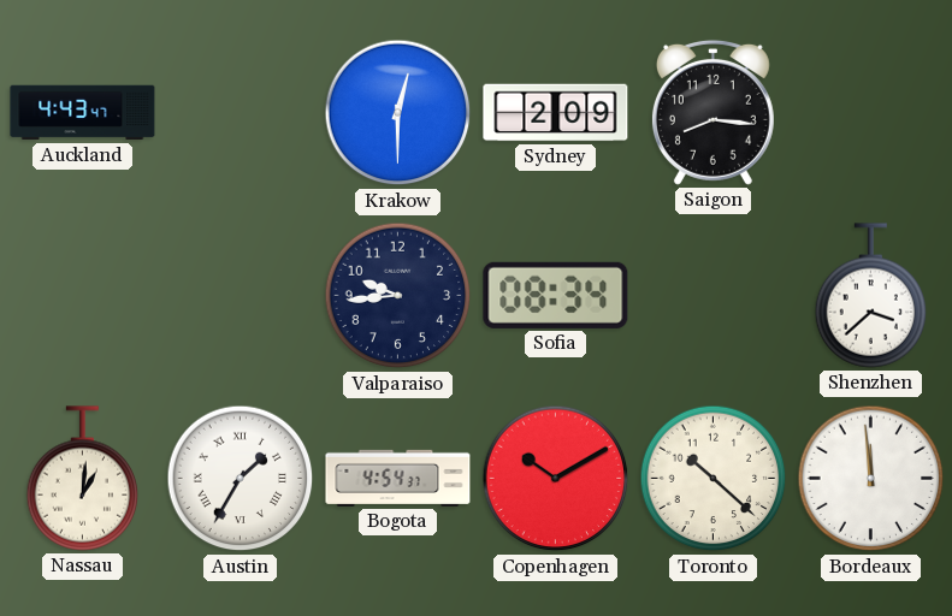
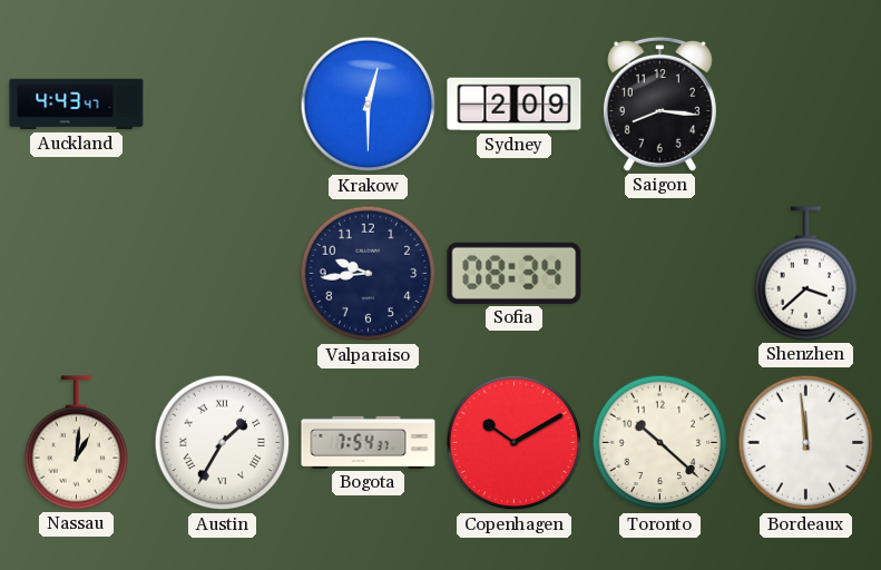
Bogota: 4:54 -> 7:54
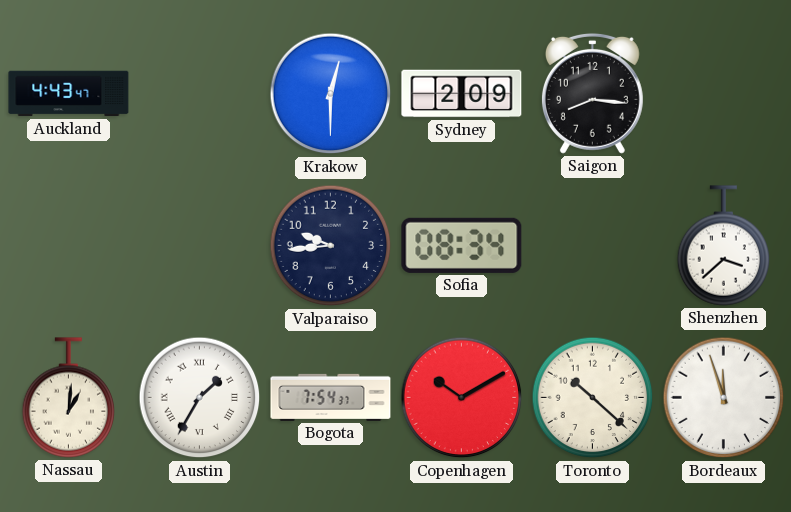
Bordeaux: 11:59 -> 11:57
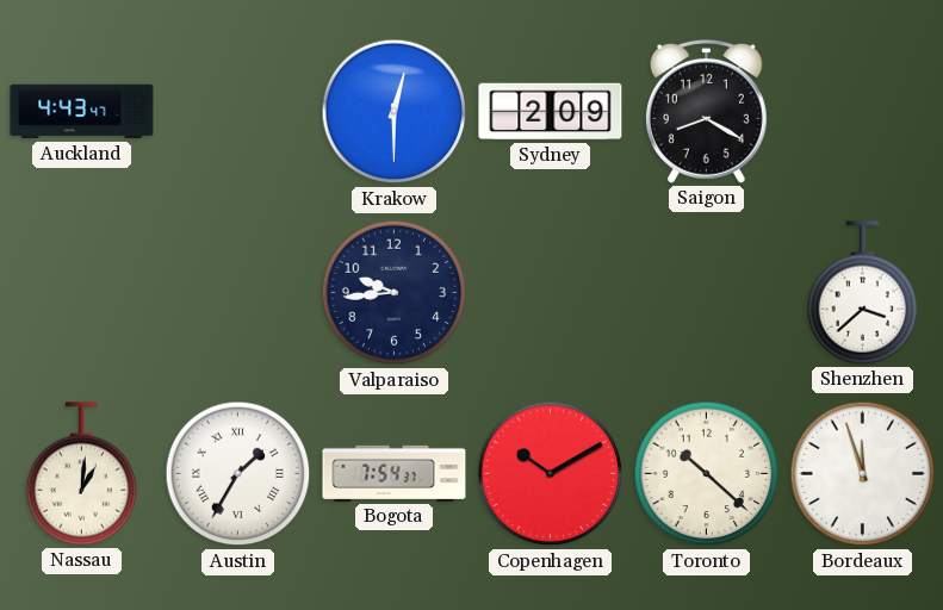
Saigon: 8:16 -> 8:20
Sofia: 08:34 -> none
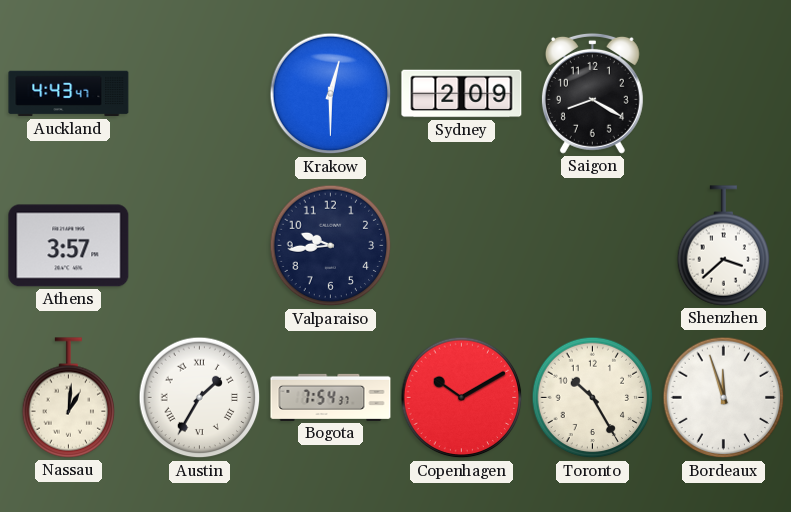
Athens: none -> 3:57
Toronto: 10:22 -> 10:25
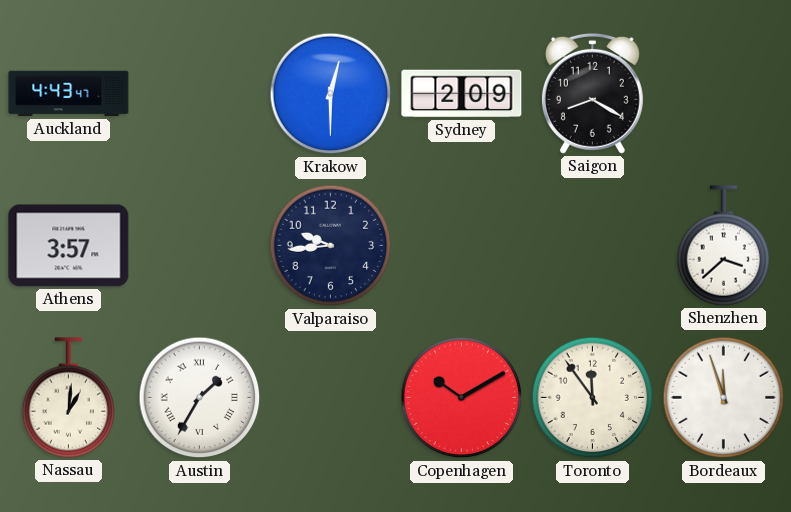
Bogota: 7:54 -> none
Toronto: 10:25 -> 11:54
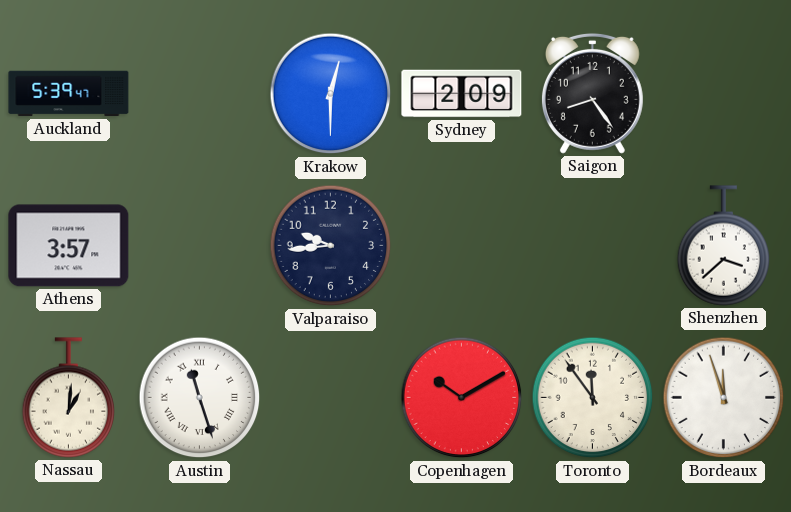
Auckland: 4:43 -> 5:39
Saigon: 8:20 -> 8:24
Austin: 1:35 -> 11:27
